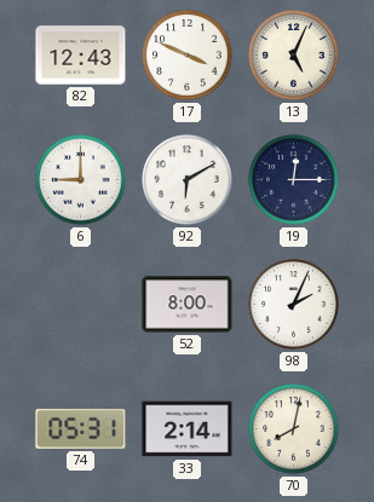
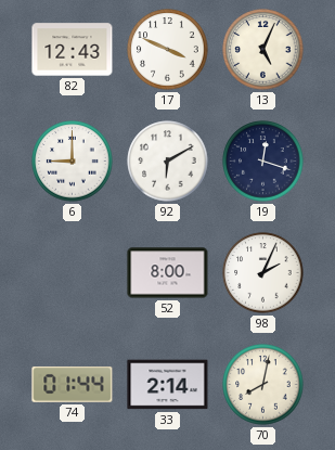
19: 12:15 -> 12:18
74: 05:31 -> 01:44
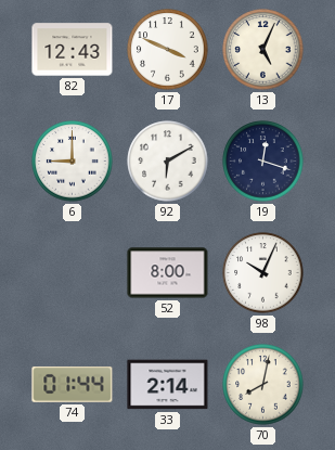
98: 2:04 -> 10:04
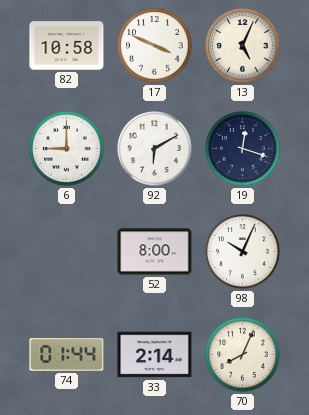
82: 12:43 -> 10:58
70: 8:02 -> 8:04
